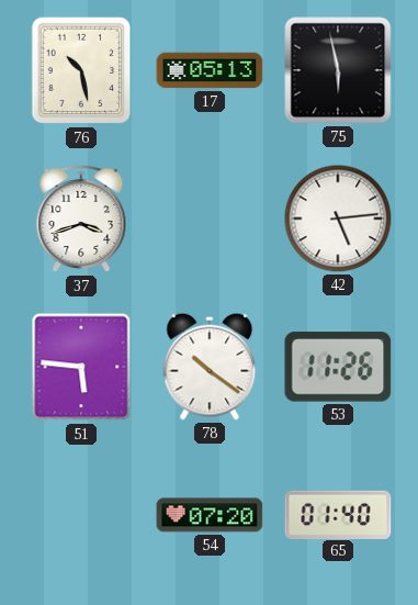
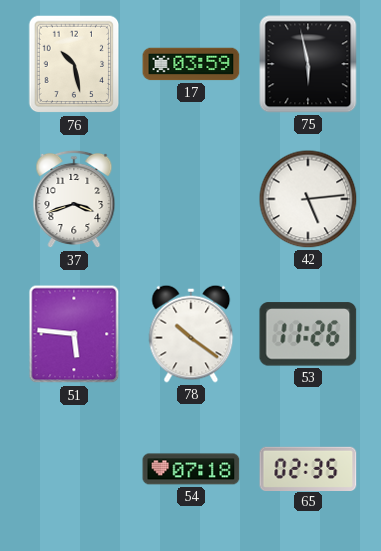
17: 05:13 -> 03:59
54: 07:20 -> 07:18
65: 01:40 -> 02:35
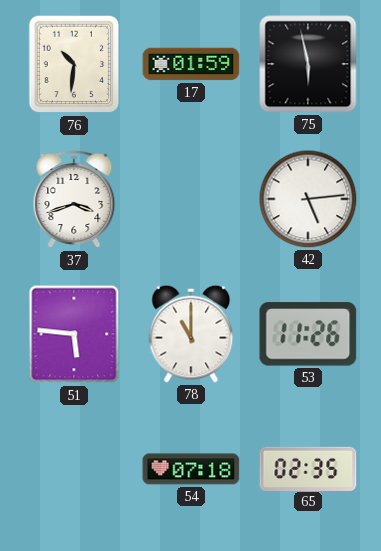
76: 10:28 -> 10:31
17: 03:59 -> 01:59
78: 10:21 -> 11:00
